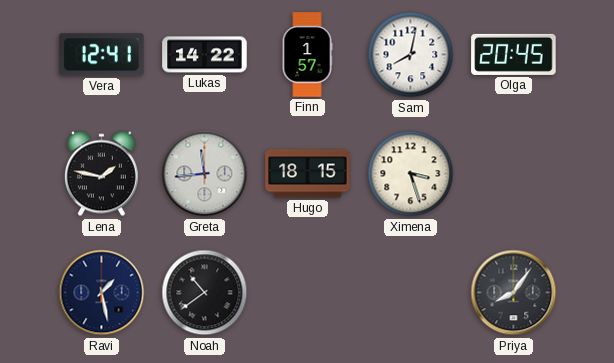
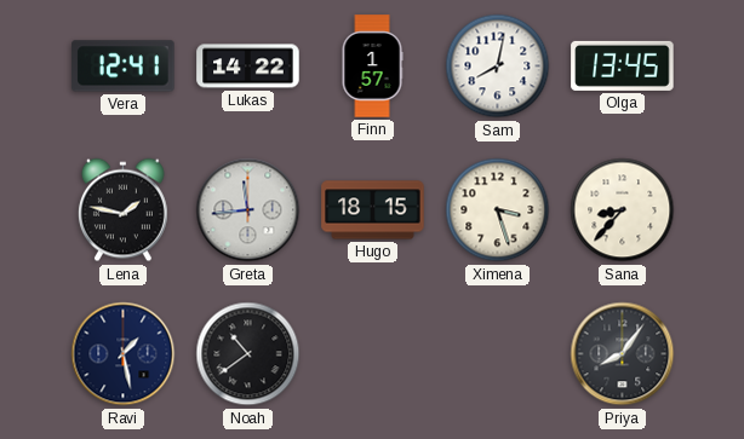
Olga: 20:45 -> 13:45
Sana: none -> 8:37
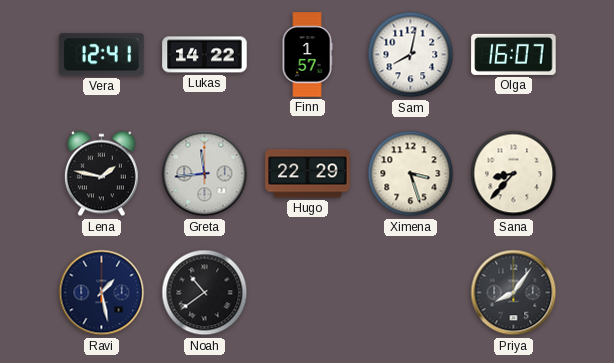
Olga: 13:45 -> 16:07
Hugo: 18:15 -> 22:29
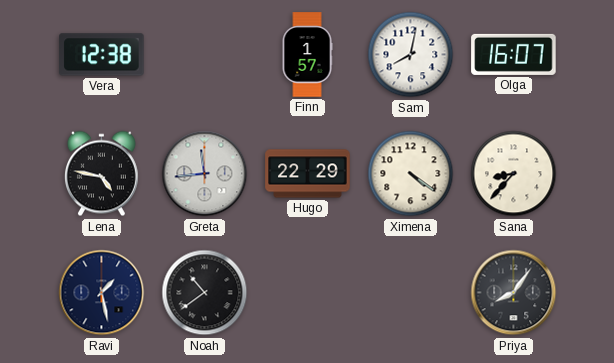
Vera: 12:41 -> 12:38
Lukas: 14:22 -> none
Lena: 1:47 -> 4:47
Ximena: 3:27 -> 4:21
